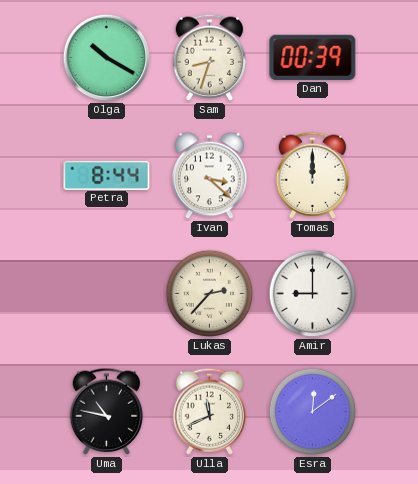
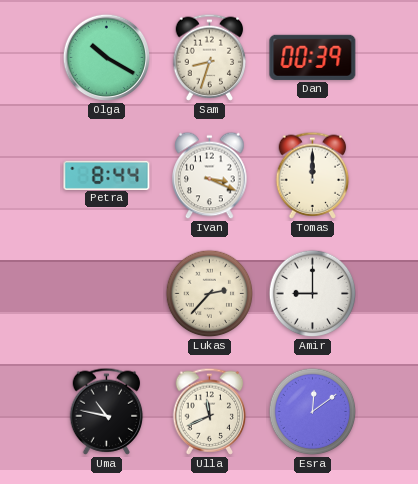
Ivan: 3:22 -> 3:19
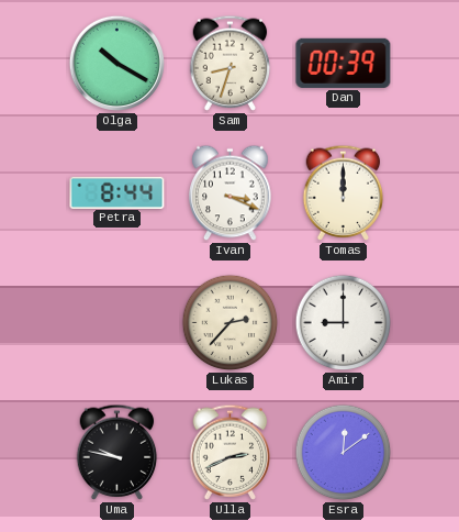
Uma: 10:47 -> 9:47
Ulla: 11:41 -> 2:41
